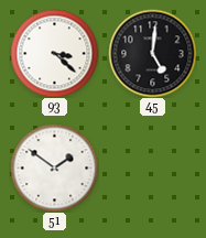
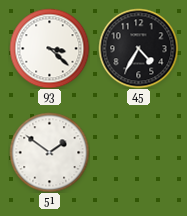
45: 5:01 -> 4:35
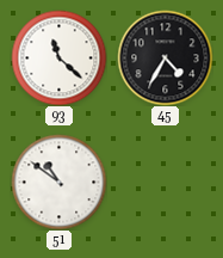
93: 3:22 -> 11:22
51: 1:51 -> 10:51
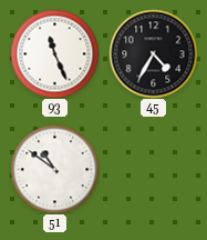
93: 11:22 -> 11:26
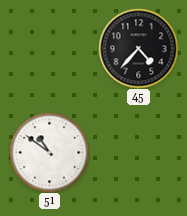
93: 11:26 -> none
45: 4:35 -> 4:37
